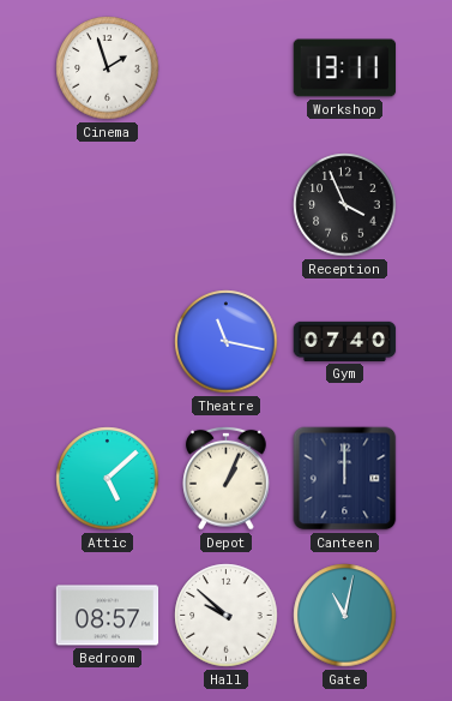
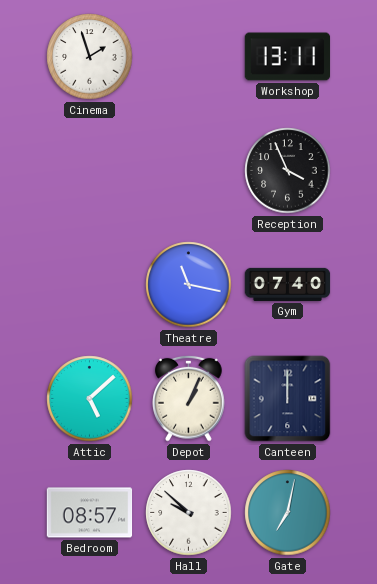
Gate: 11:02 -> 7:02
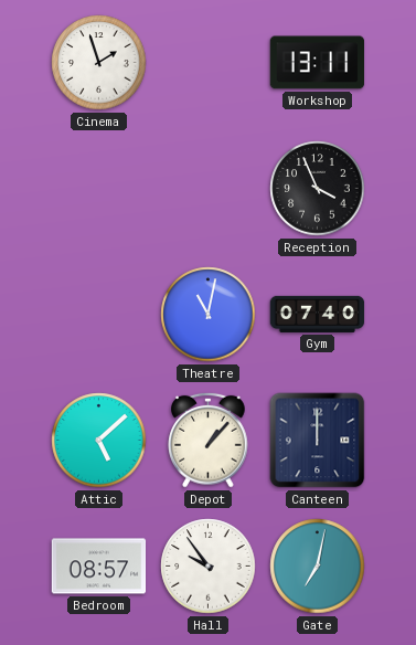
Theatre: 11:17 -> 11:02
Depot: 1:04 -> 1:07
Hall: 9:52 -> 9:54
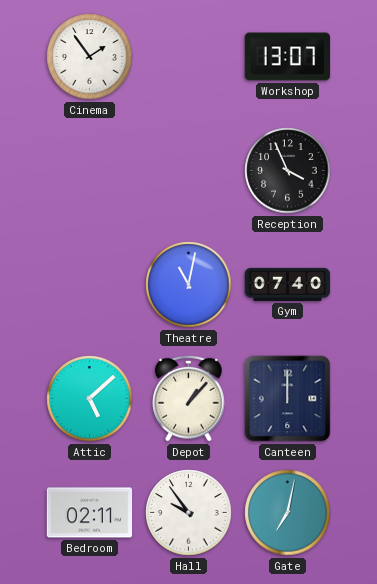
Cinema: 1:57 -> 1:54
Workshop: 13:11 -> 13:07
Bedroom: 08:57 -> 02:11
